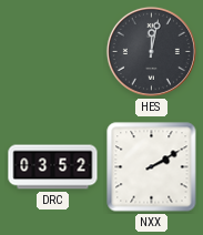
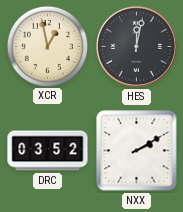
XCR: none -> 12:58
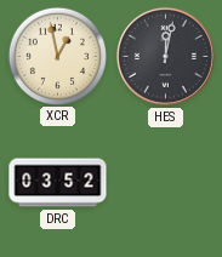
NXX: 2:10 -> none
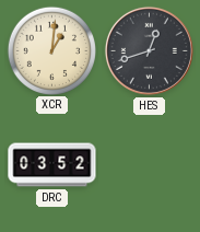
XCR: 12:58 -> 1:01
HES: 12:02 -> 12:42
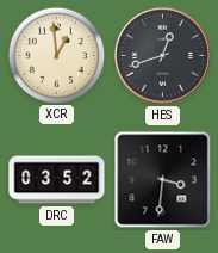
XCR: 1:01 -> 12:59
FAW: none -> 3:31
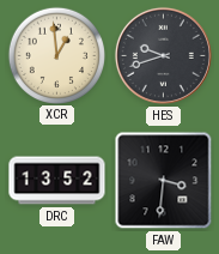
HES: 12:42 -> 9:42
DRC: 03:52 -> 13:52
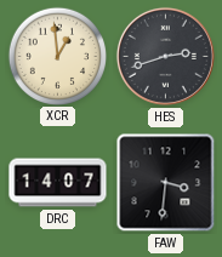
HES: 9:42 -> 2:42
DRC: 13:52 -> 14:07
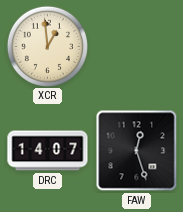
HES: 2:42 -> none
FAW: 3:31 -> 12:27
